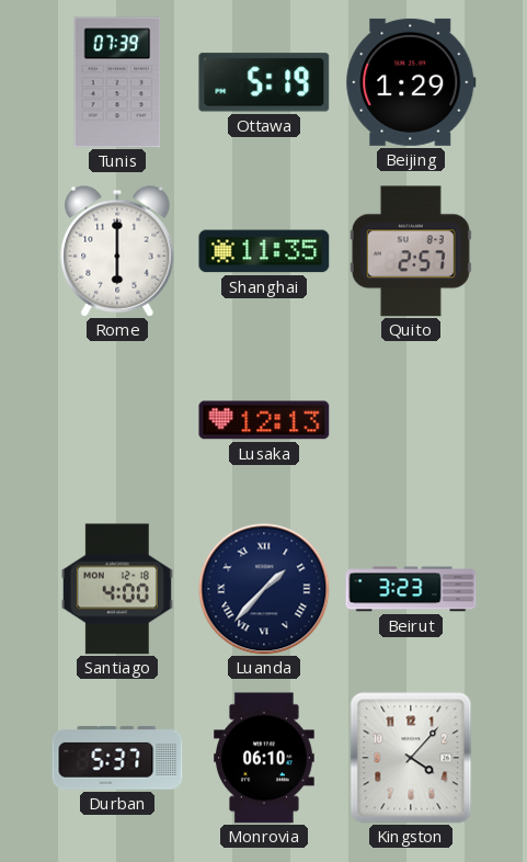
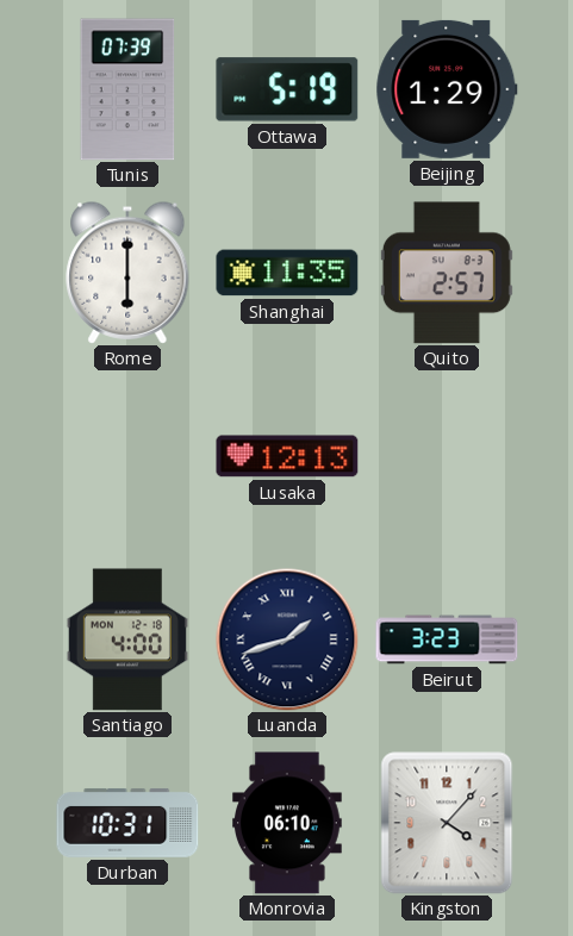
Luanda: 1:37 -> 1:42
Durban: 5:37 -> 10:31
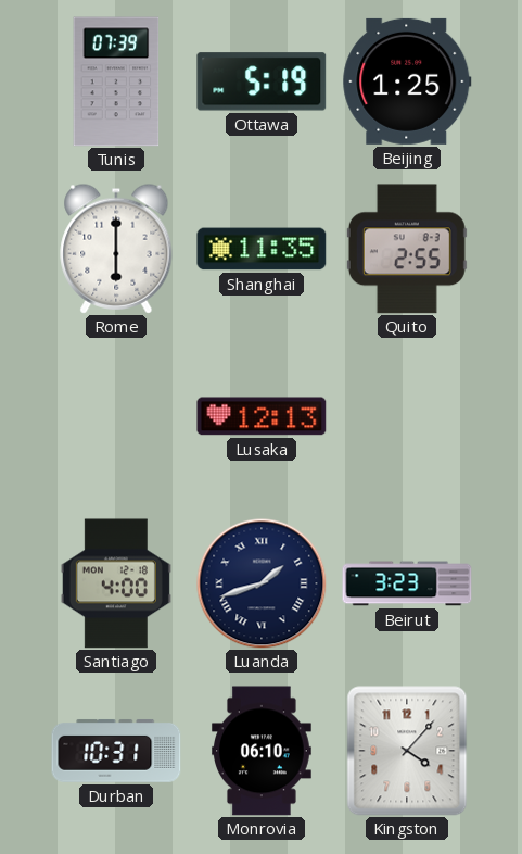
Beijing: 1:29 -> 1:25
Quito: 2:57 -> 2:55
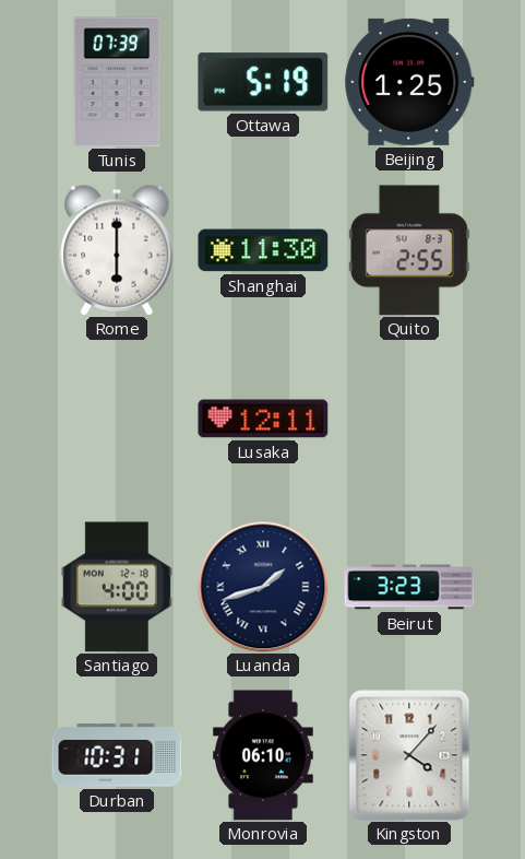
Shanghai: 11:35 -> 11:30
Lusaka: 12:13 -> 12:11
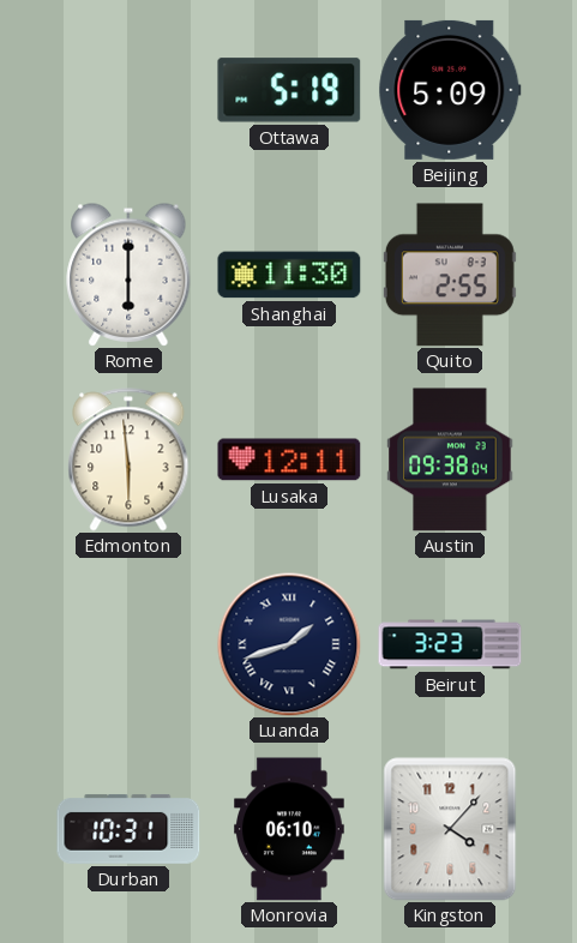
Tunis: 07:39 -> none
Beijing: 1:25 -> 5:09
Edmonton: none -> 5:59
Austin: none -> 09:38
Santiago: 4:00 -> none
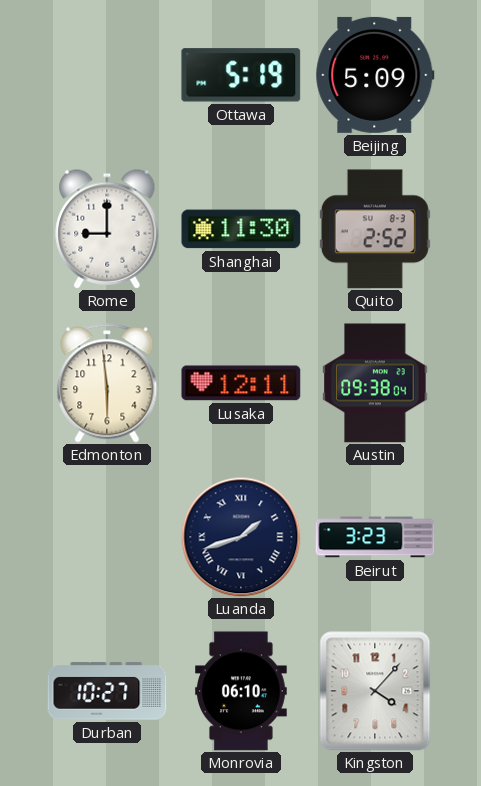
Rome: 6:00 -> 9:00
Quito: 2:55 -> 2:52
Durban: 10:31 -> 10:27
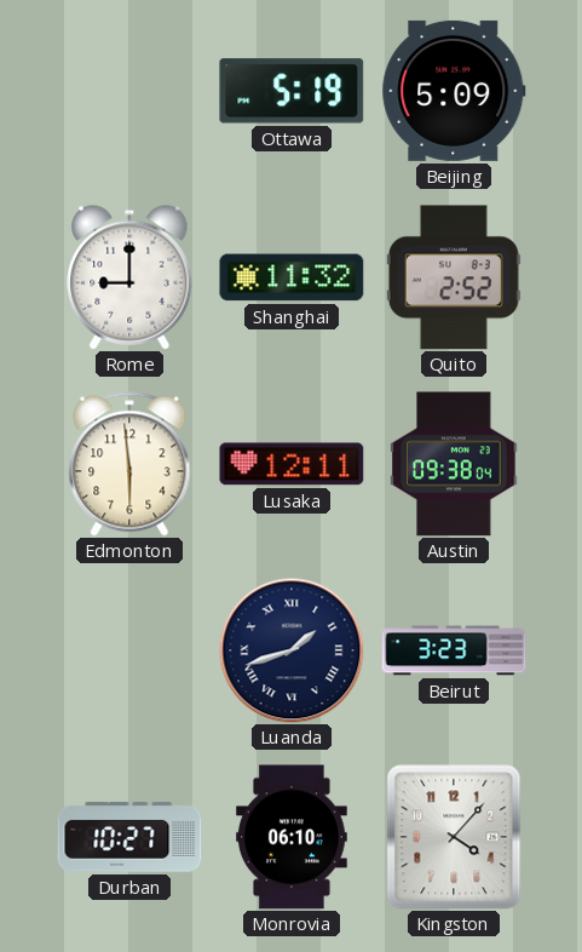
Shanghai: 11:30 -> 11:32
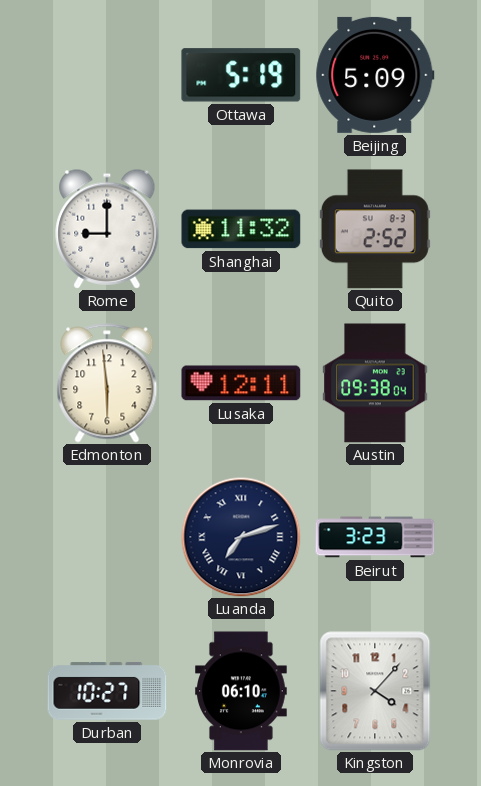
Luanda: 1:42 -> 7:12
